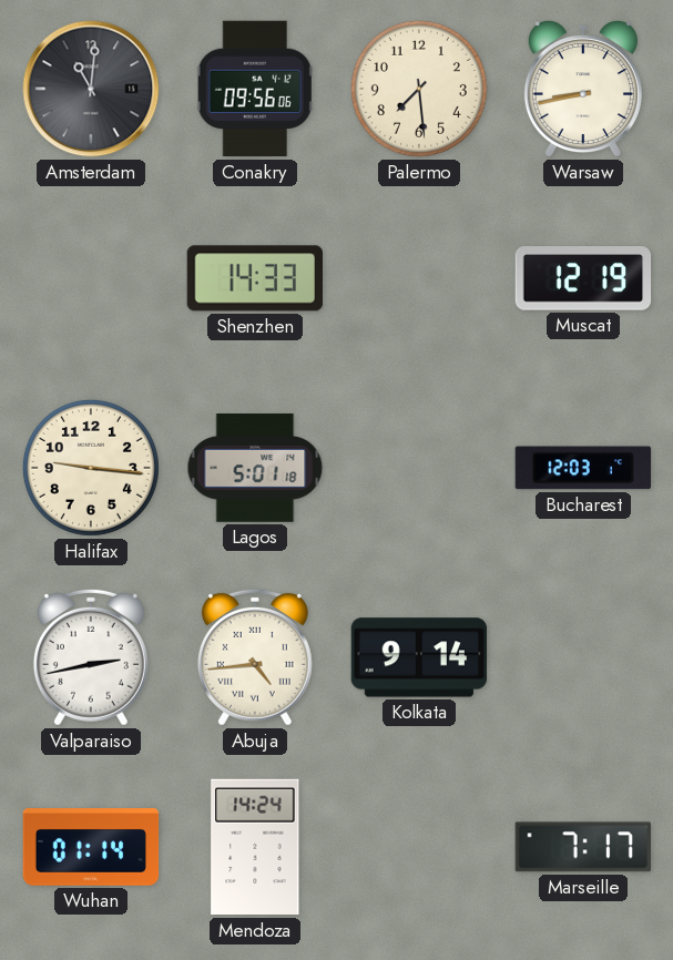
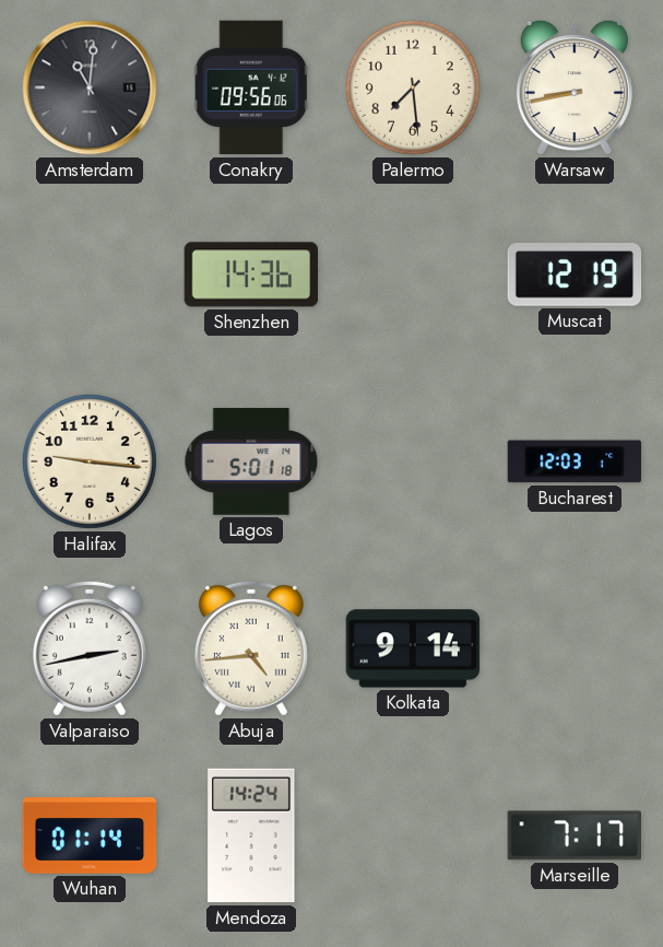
Shenzhen: 14:33 -> 14:36
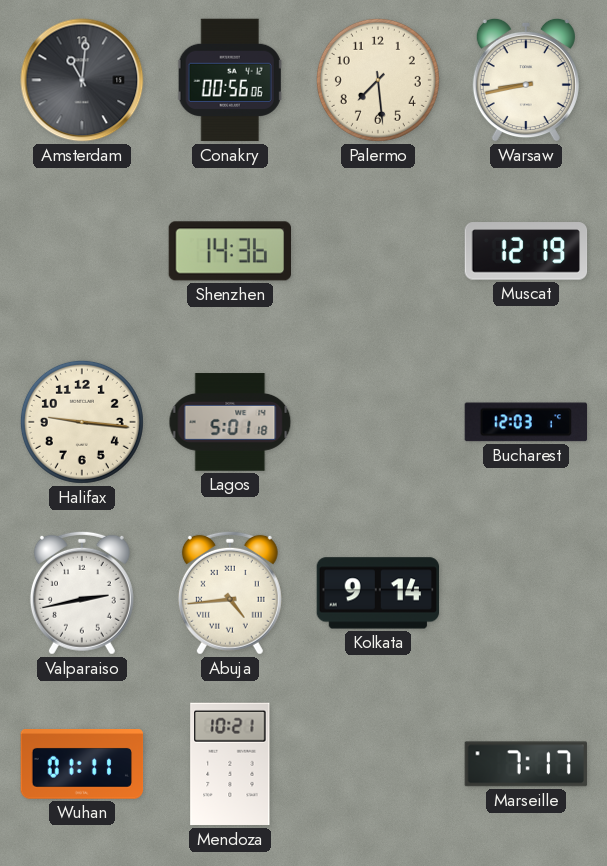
Conakry: 09:56 -> 00:56
Wuhan: 01:14 -> 01:11
Mendoza: 14:24 -> 10:21
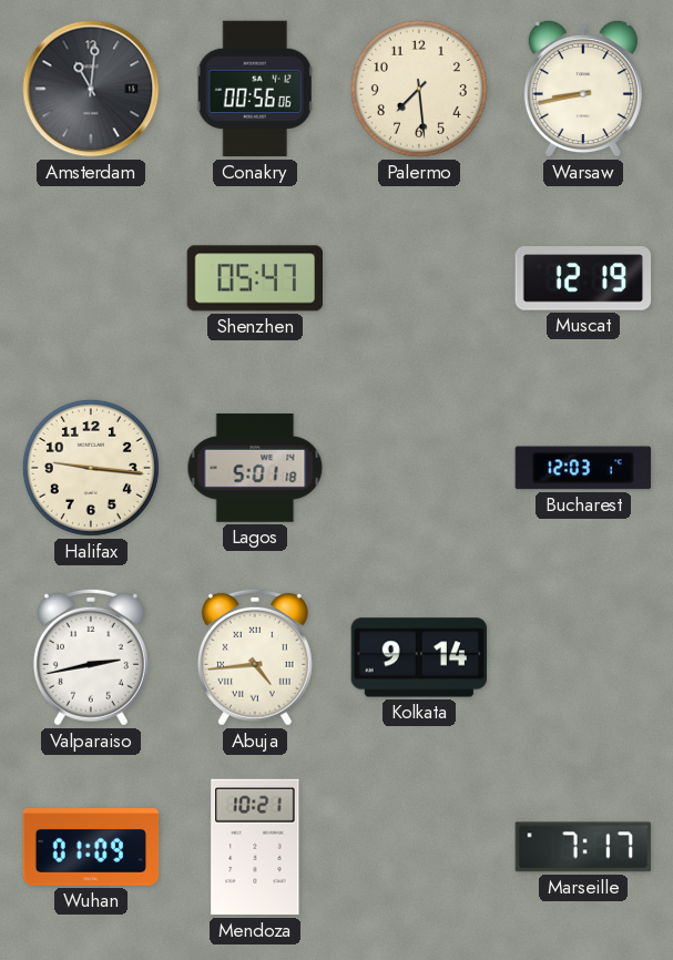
Shenzhen: 14:36 -> 05:47
Wuhan: 01:11 -> 01:09
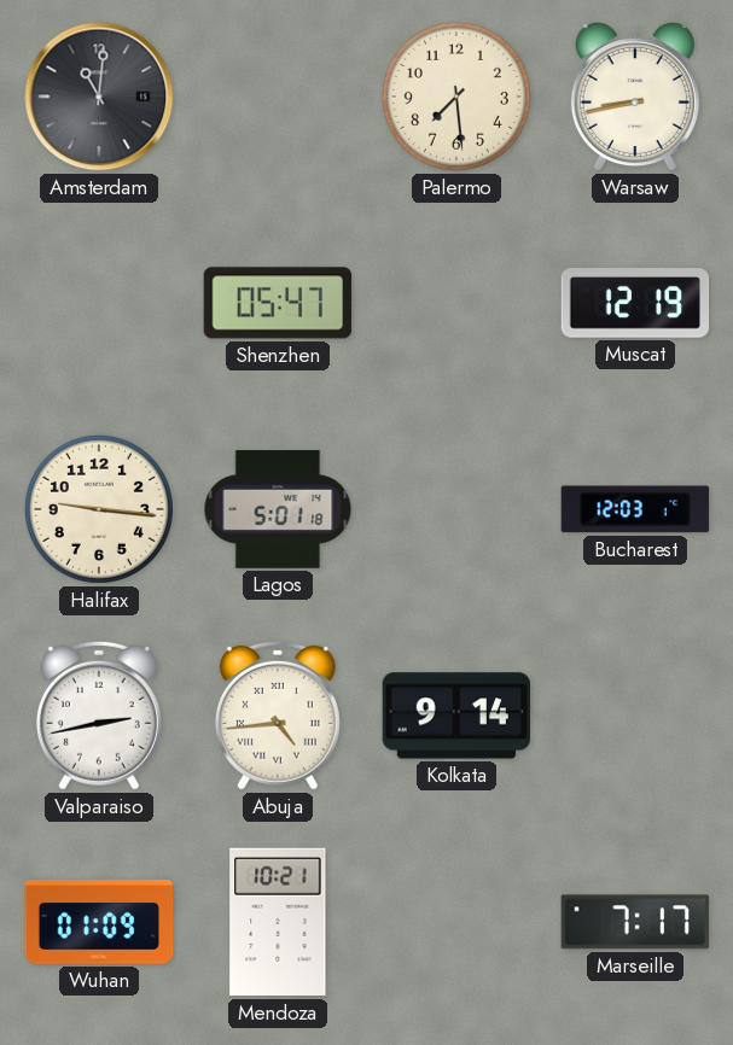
Conakry: 00:56 -> none
